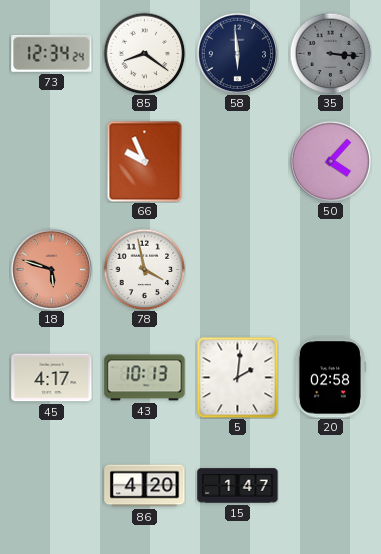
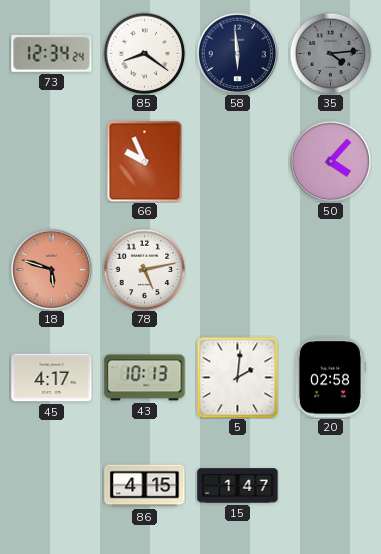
35: 3:16 -> 4:14
78: 3:58 -> 5:13
86: 4:20 -> 4:15
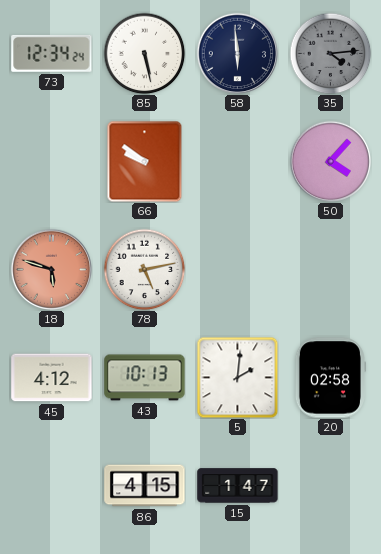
85: 8:21 -> 5:28
66: 9:56 -> 9:51
45: 4:17 -> 4:12
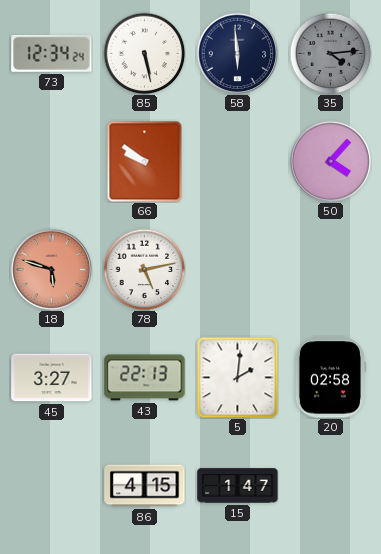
45: 4:12 -> 3:27
43: 10:13 -> 22:13
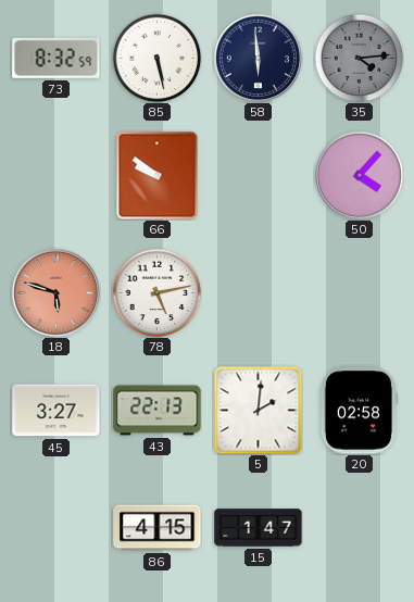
73: 12:34 -> 8:32
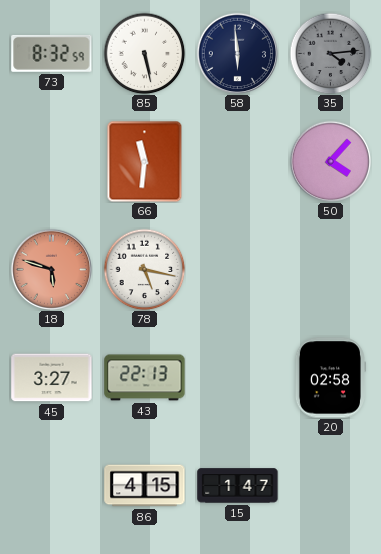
66: 9:51 -> 11:31
78: 5:13 -> 5:17
5: 2:01 -> none
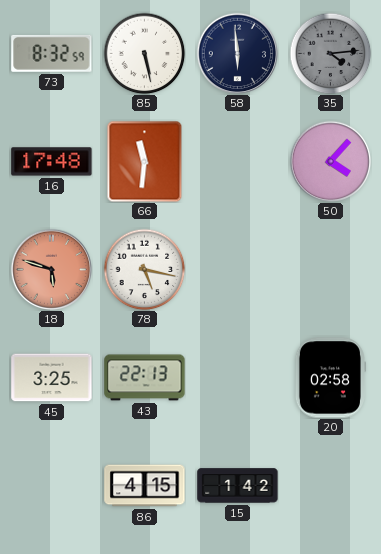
16: none -> 17:48
45: 3:27 -> 3:25
15: 1:47 -> 1:42
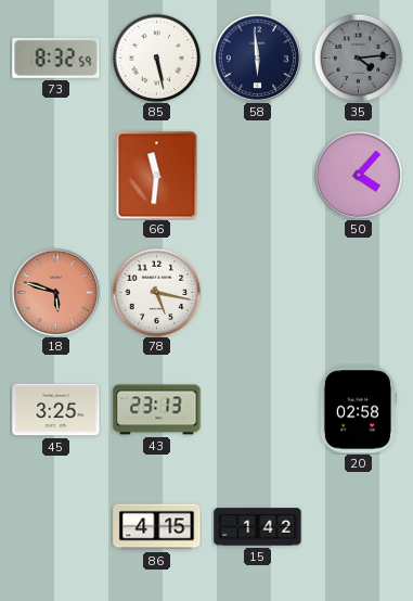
16: 17:48 -> none
43: 22:13 -> 23:13
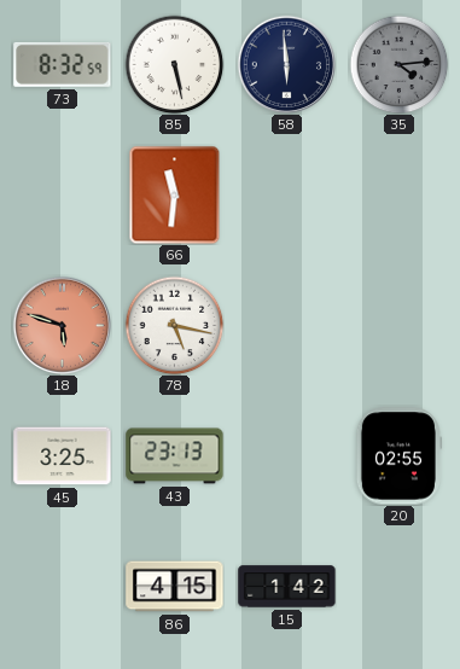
50: 4:07 -> none
20: 02:58 -> 02:55
